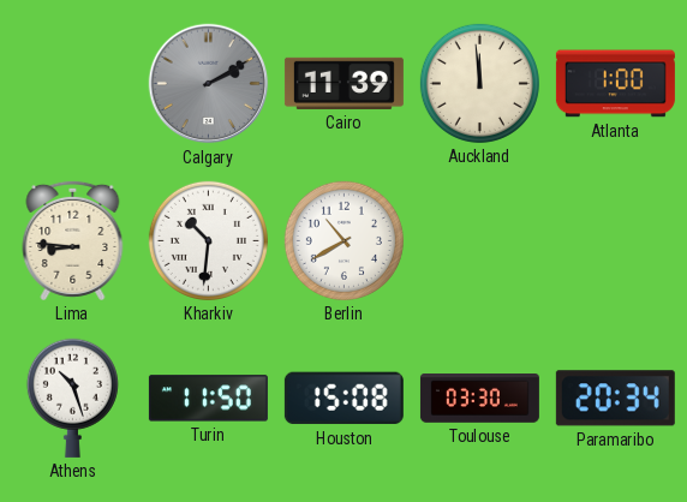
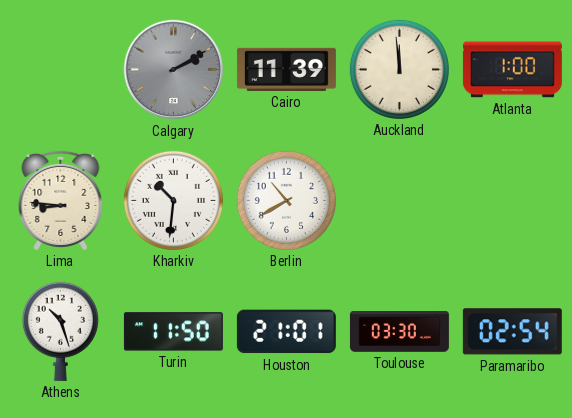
Houston: 15:08 -> 21:01
Paramaribo: 20:34 -> 02:54
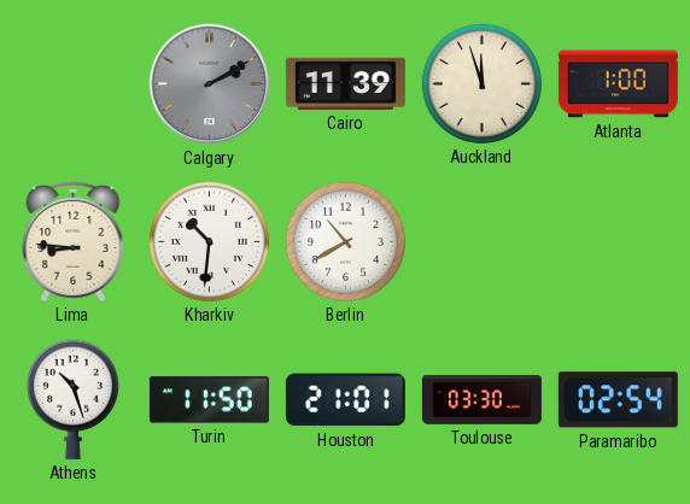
Auckland: 11:59 -> 11:57
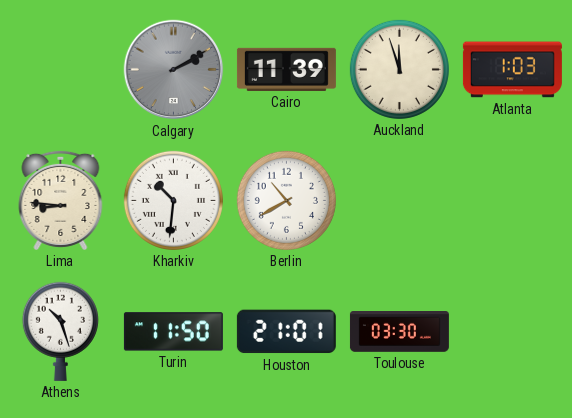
Atlanta: 1:00 -> 1:03
Paramaribo: 02:54 -> none
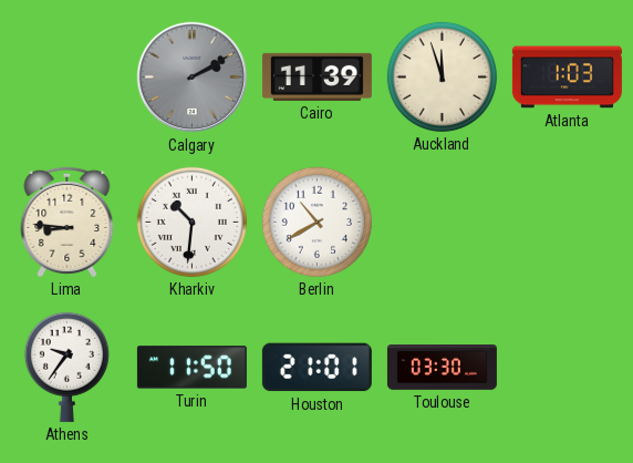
Athens: 10:27 -> 9:36
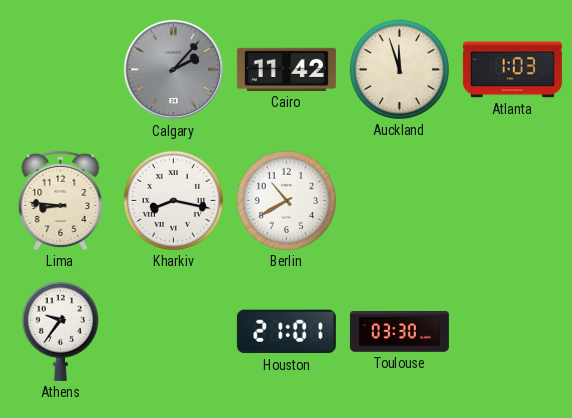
Calgary: 2:10 -> 2:07
Cairo: 11:39 -> 11:42
Kharkiv: 10:31 -> 8:17
Turin: 11:50 -> none
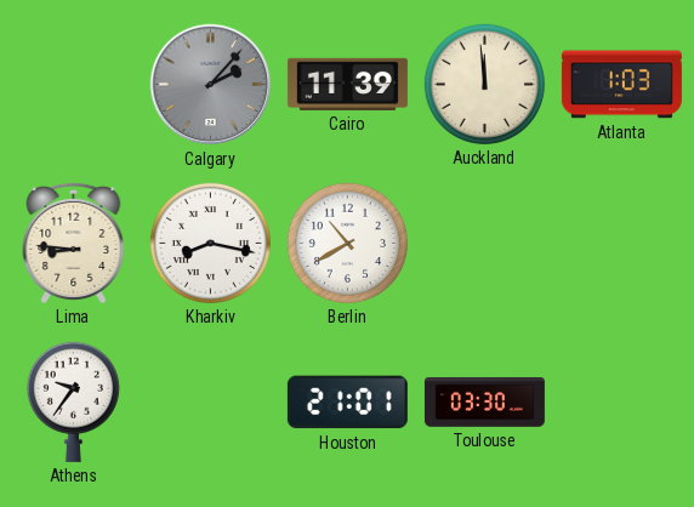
Cairo: 11:42 -> 11:39
Auckland: 11:57 -> 11:59
